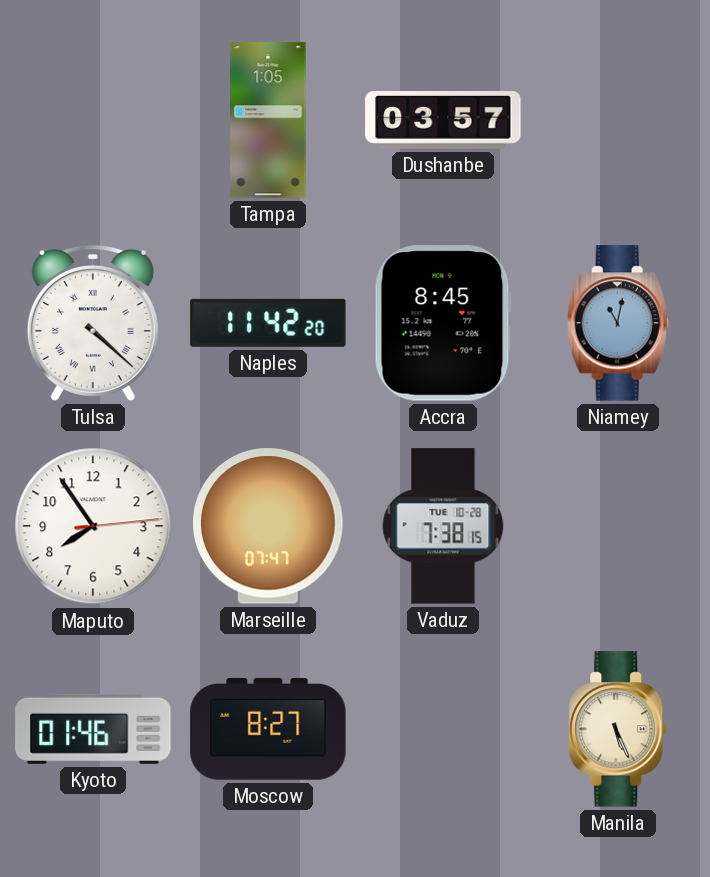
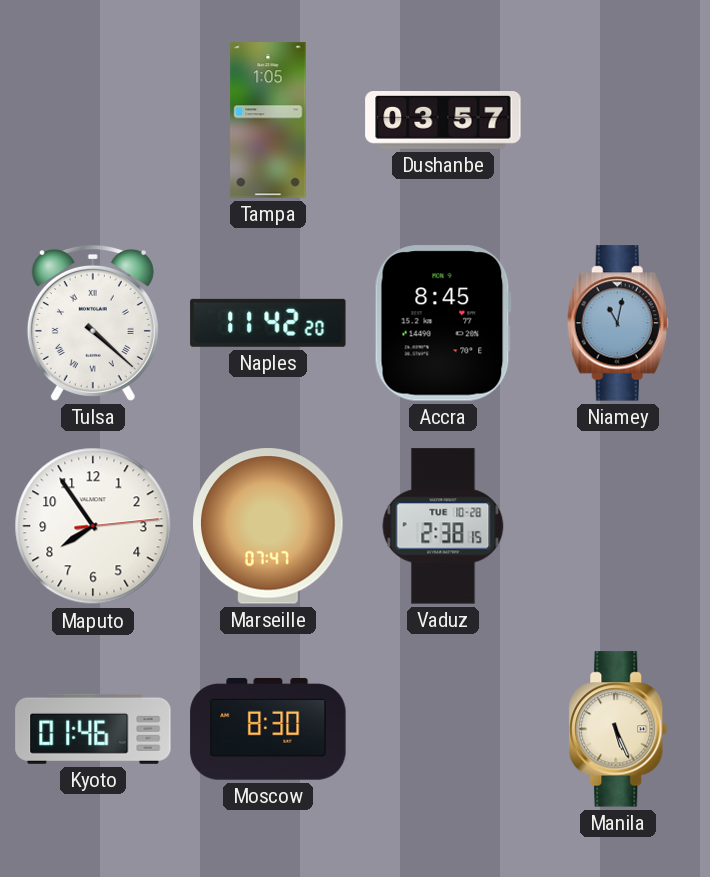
Vaduz: 7:38 -> 2:38
Moscow: 8:27 -> 8:30
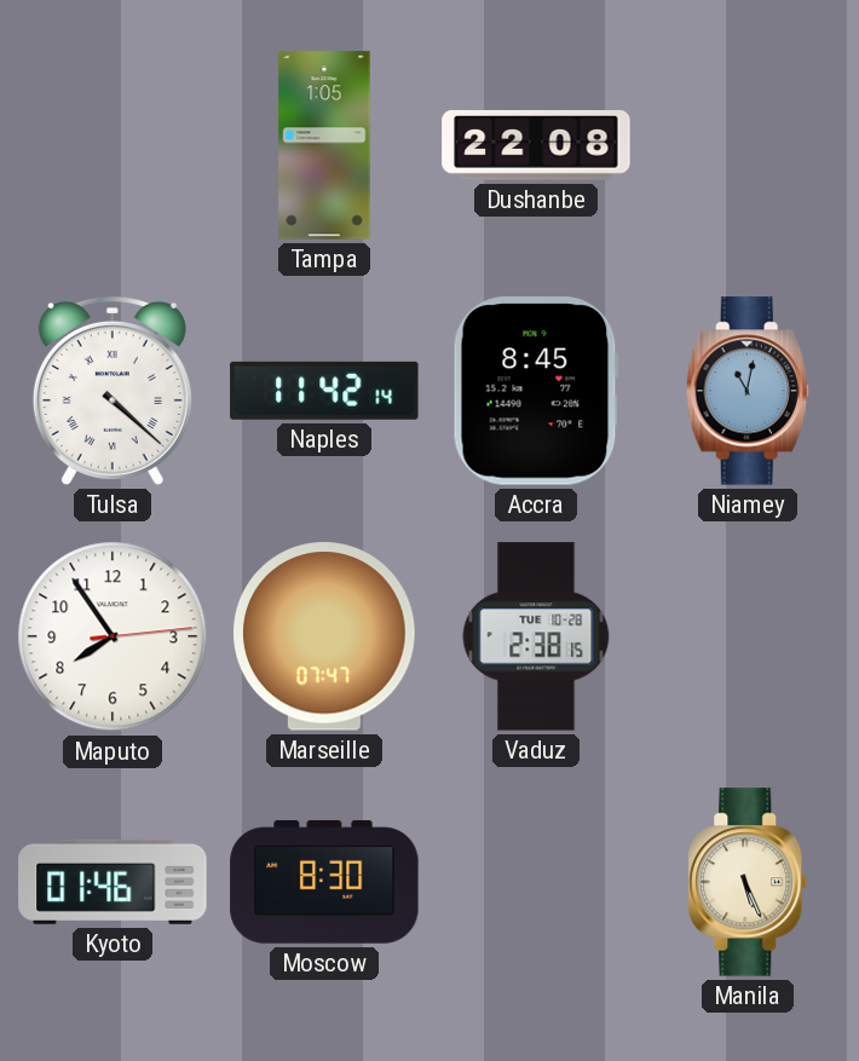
Dushanbe: 03:57 -> 22:08
Naples: 11:42:20 -> 11:42:14
